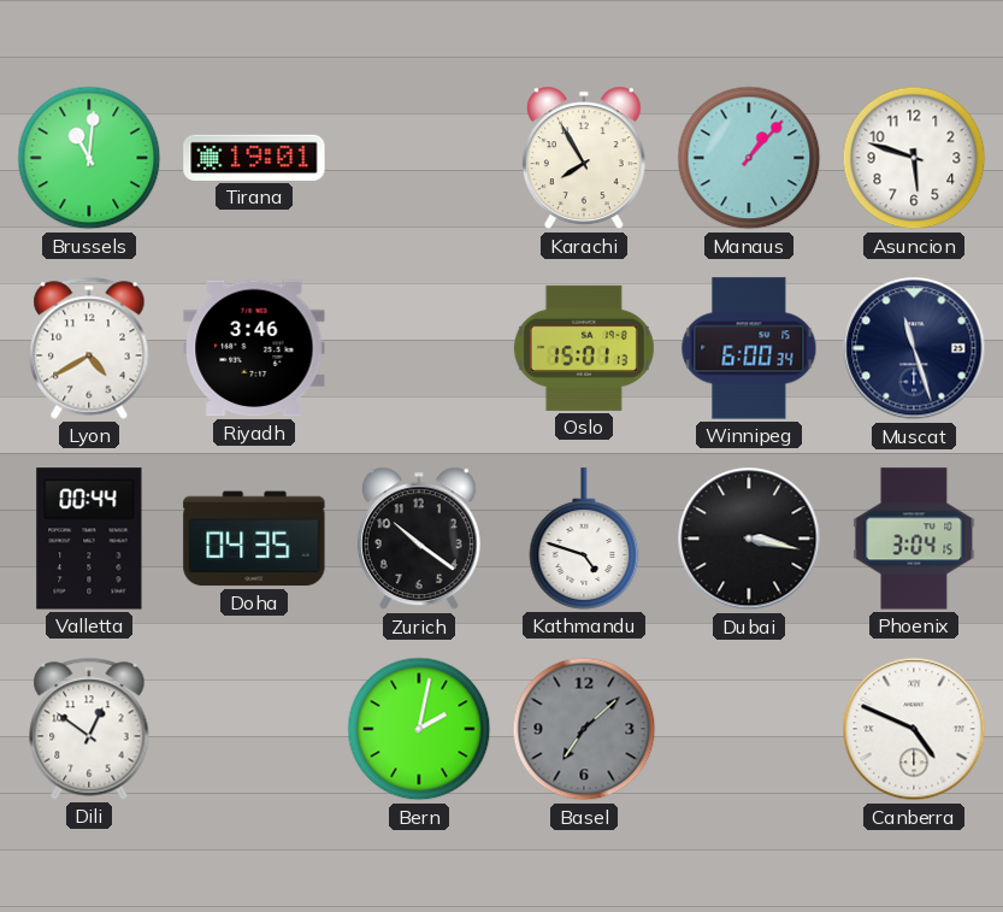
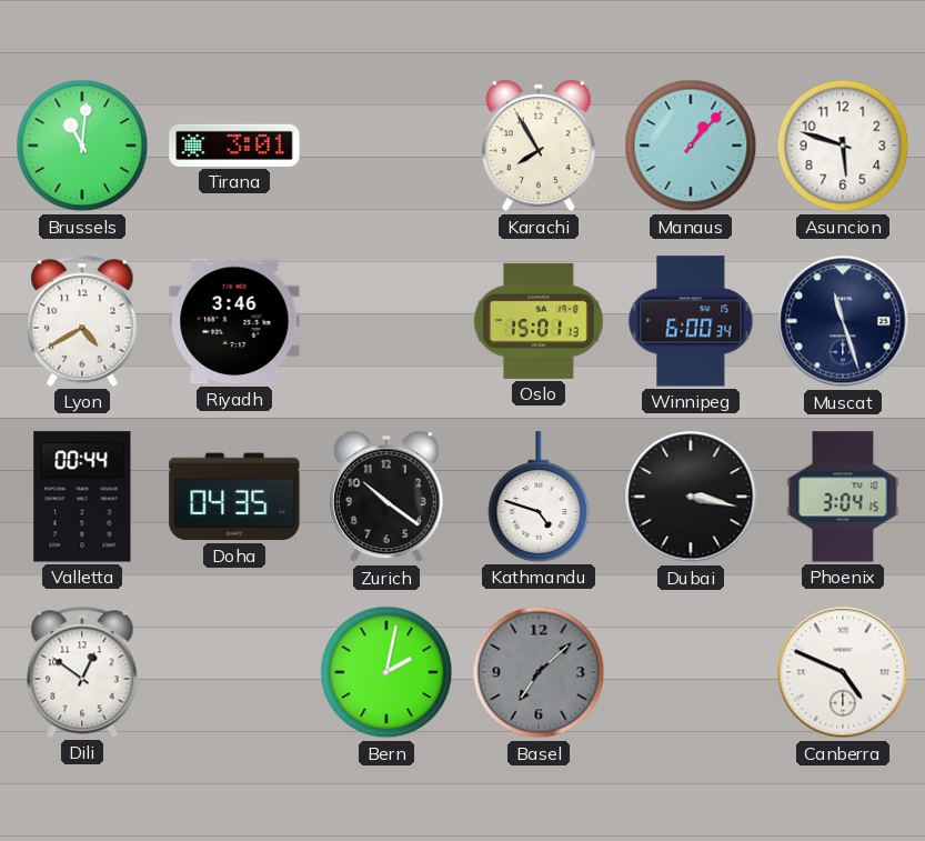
Tirana: 19:01 -> 3:01
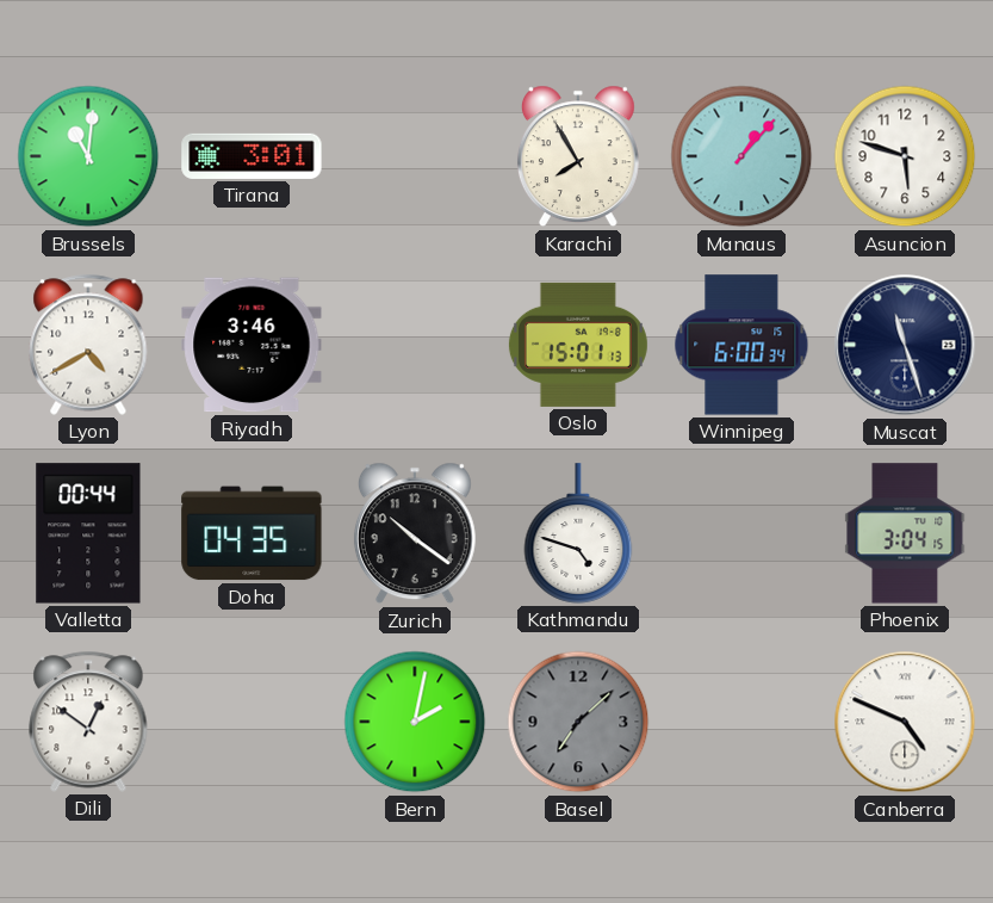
Dubai: 3:17 -> none
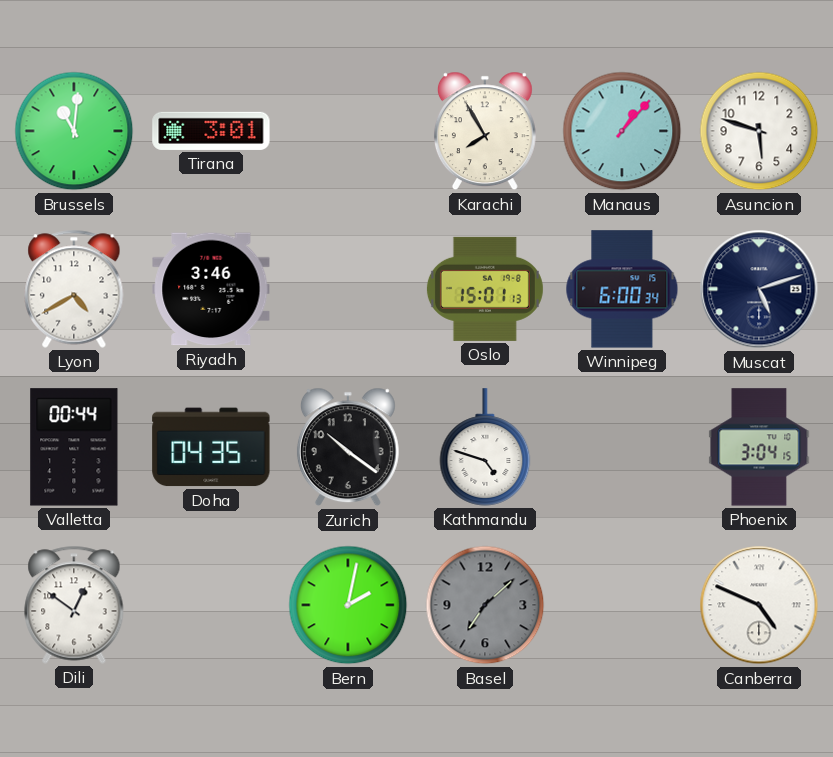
Muscat: 11:27 -> 5:12
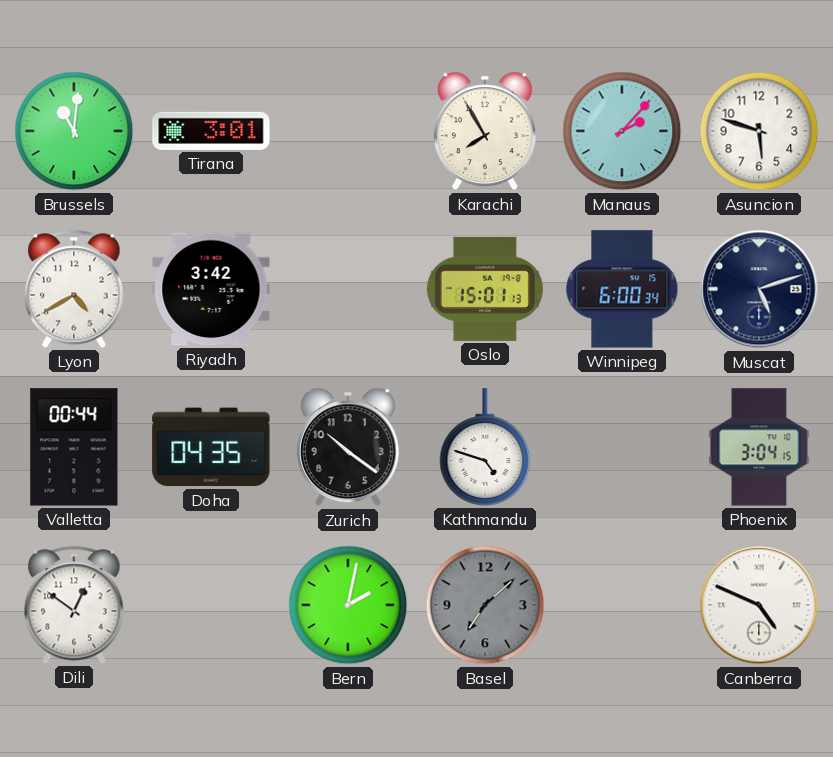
Manaus: 1:07 -> 2:07
Riyadh: 3:46 -> 3:42
